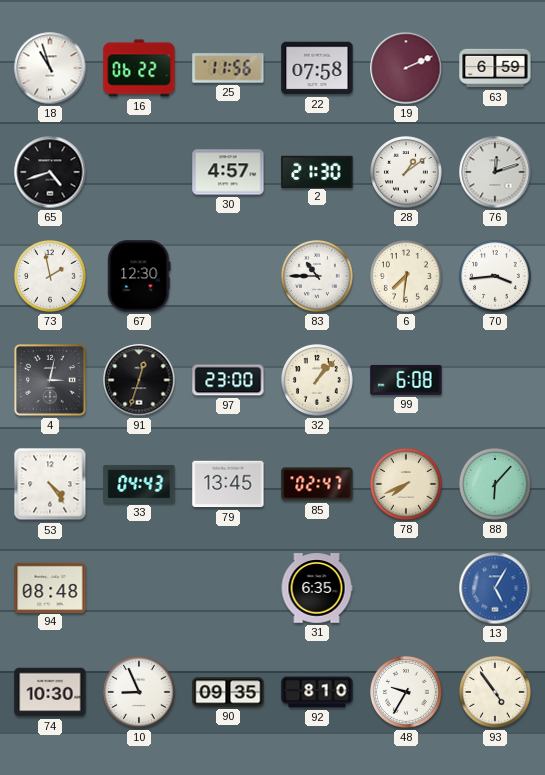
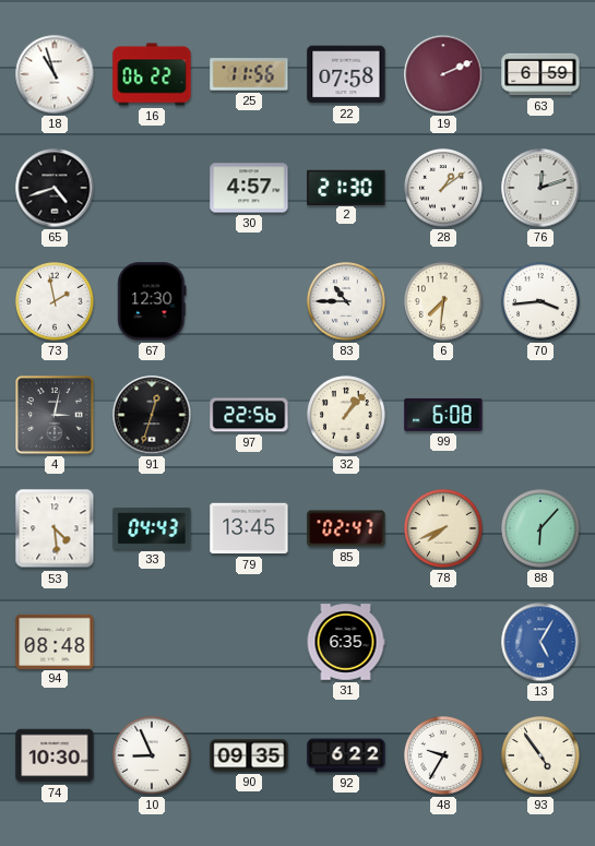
97: 23:00 -> 22:56
53: 4:24 -> 4:29
92: 8:10 -> 6:22
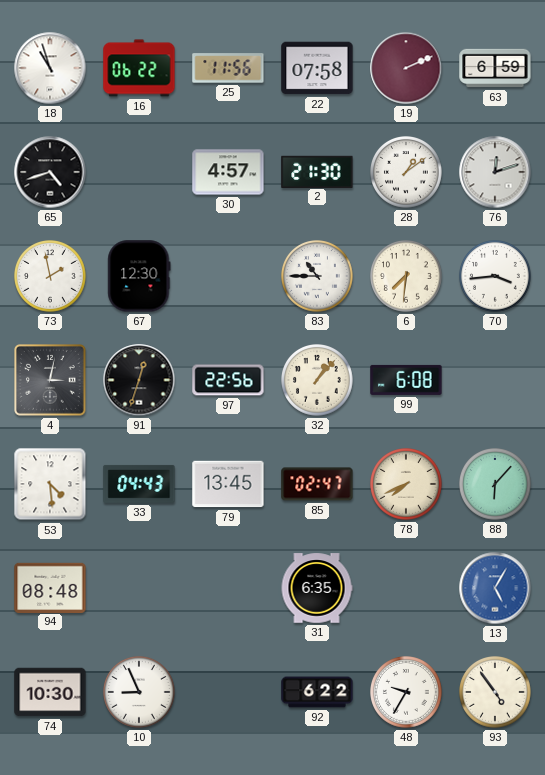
90: 09:35 -> none
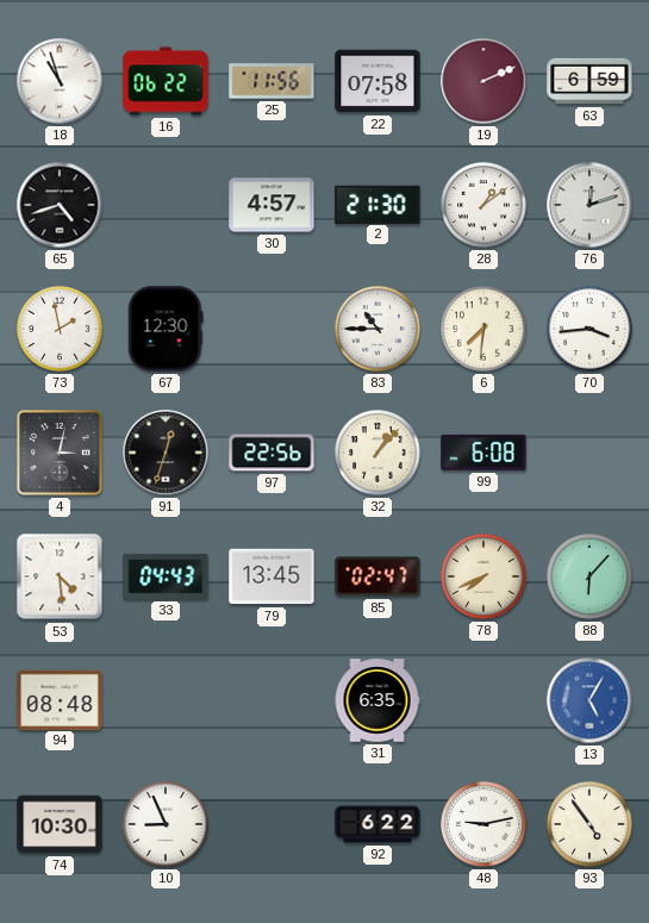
48: 9:35 -> 9:13
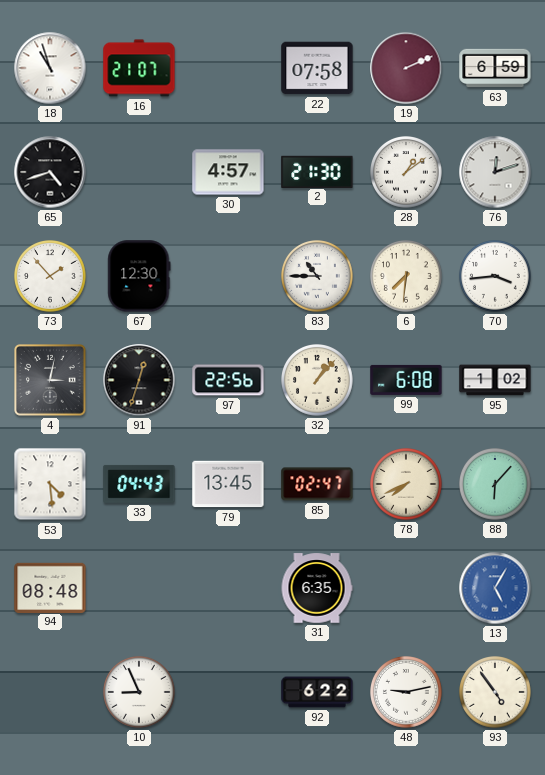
16: 06:22 -> 21:07
25: 11:56 -> none
73: 1:58 -> 1:53
95: none -> 1:02
74: 10:30 -> none
